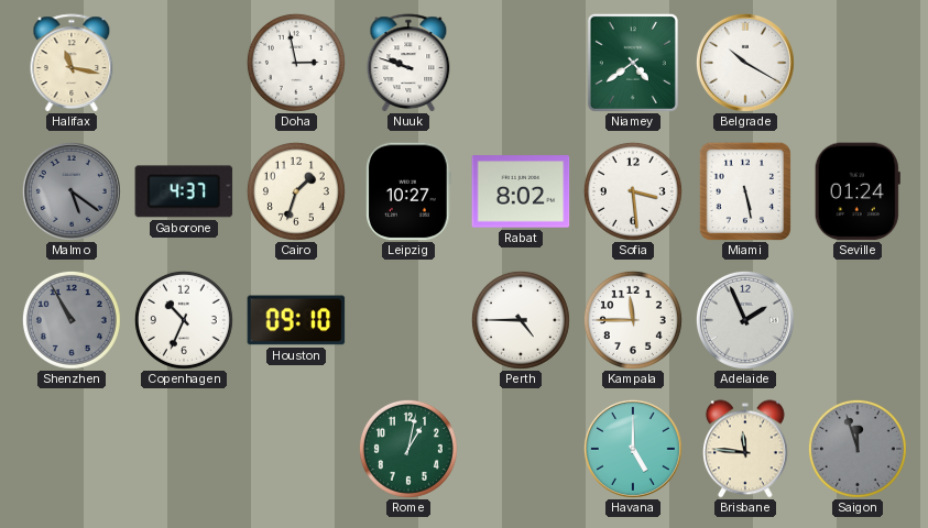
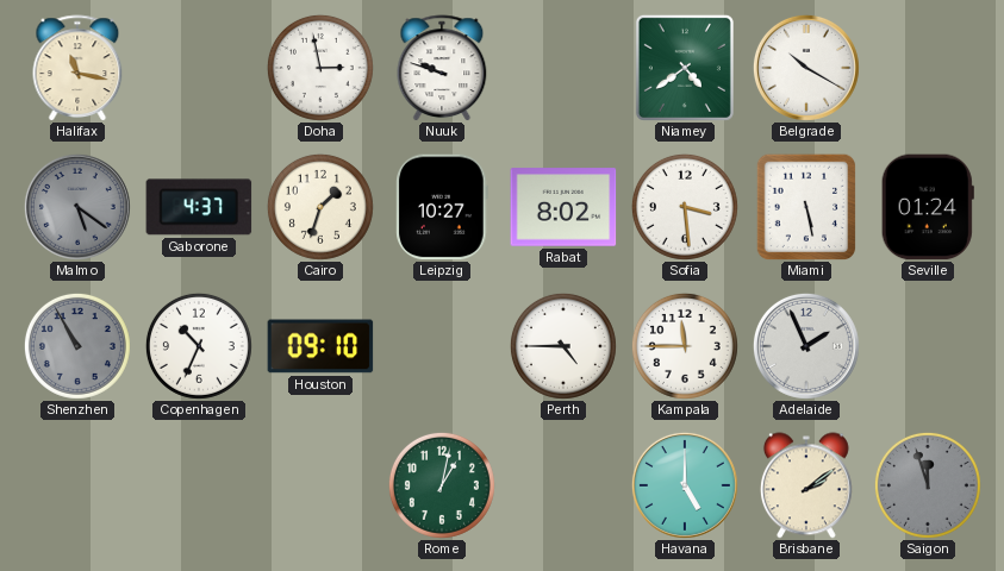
Brisbane: 11:46 -> 2:09
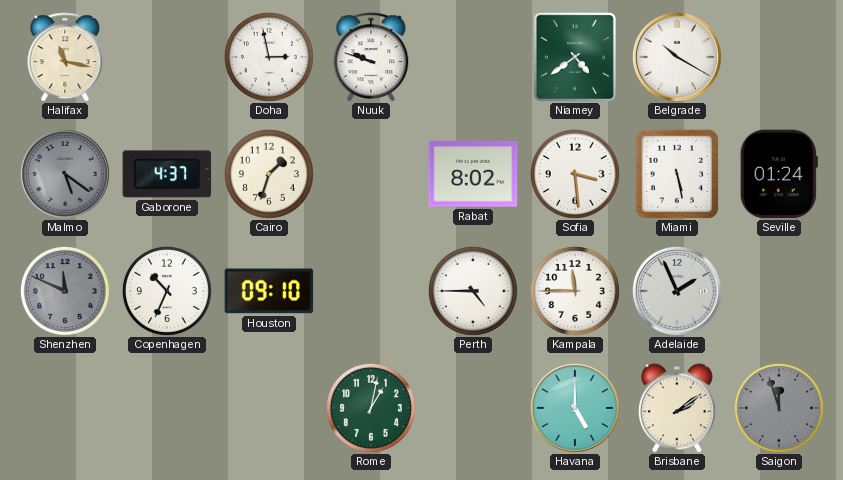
Leipzig: 10:27 -> none
Shenzhen: 10:55 -> 11:49
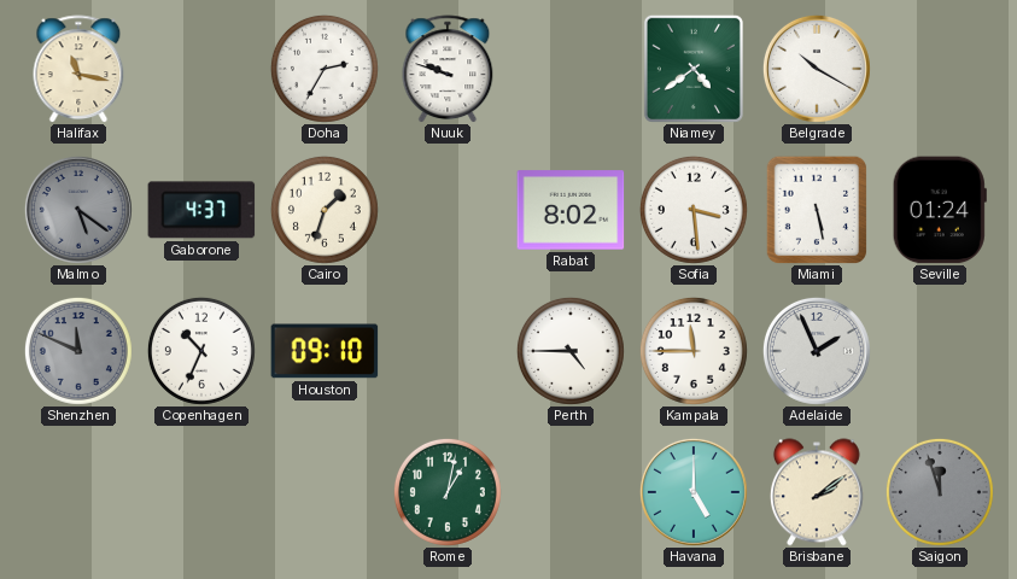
Doha: 2:58 -> 2:35
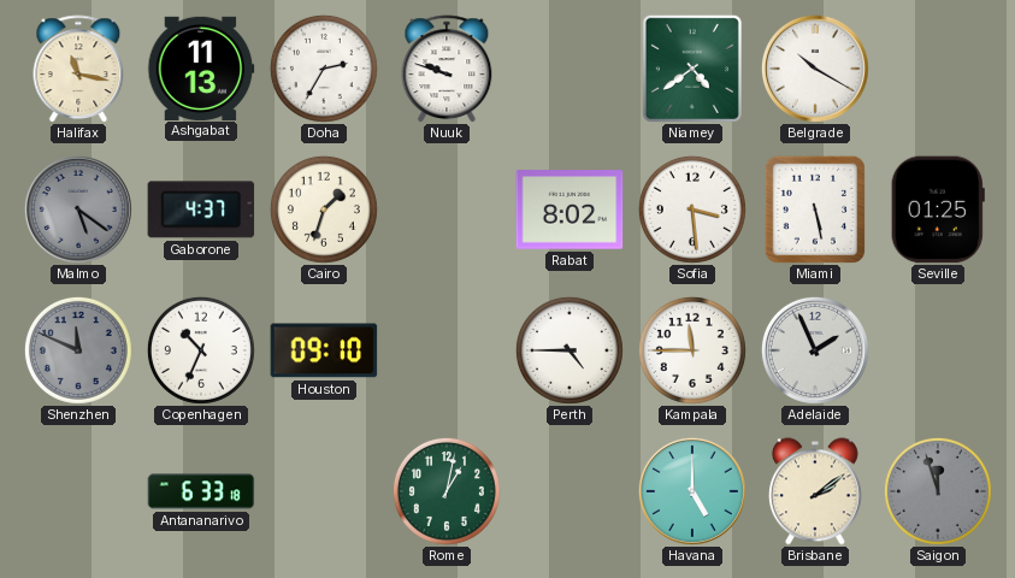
Ashgabat: none -> 11:13
Seville: 01:24 -> 01:25
Antananarivo: none -> 6:33
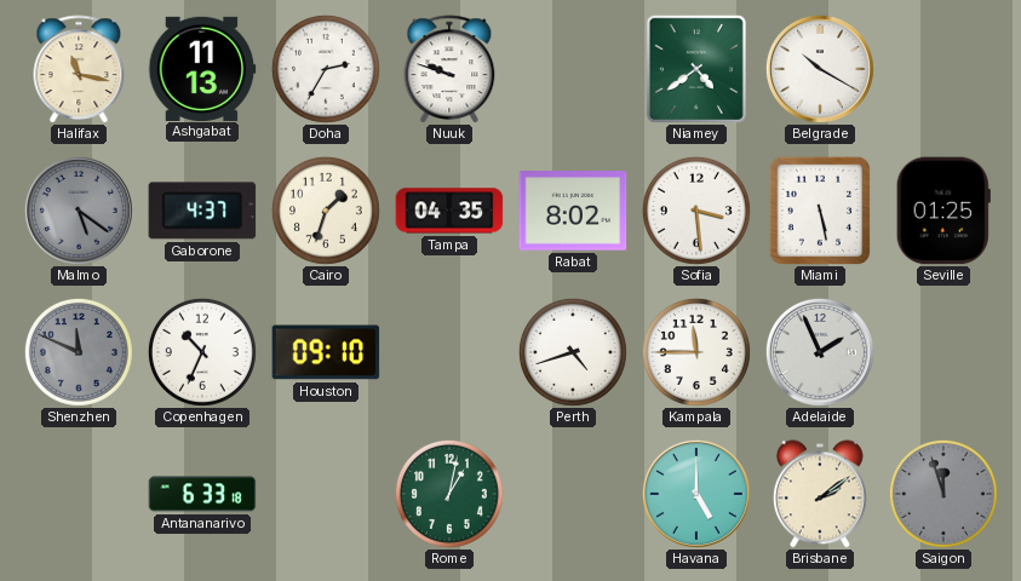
Tampa: none -> 04:35
Perth: 4:45 -> 4:42
